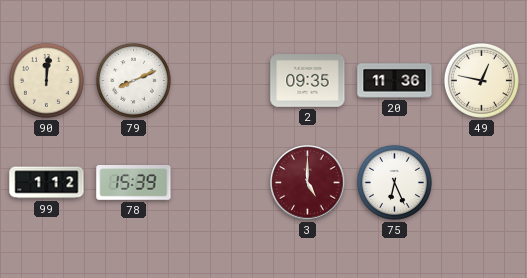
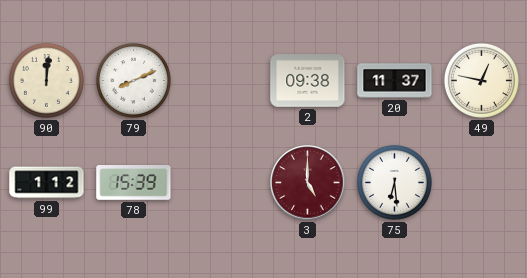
2: 09:35 -> 09:38
20: 11:36 -> 11:37
75: 6:26 -> 6:29
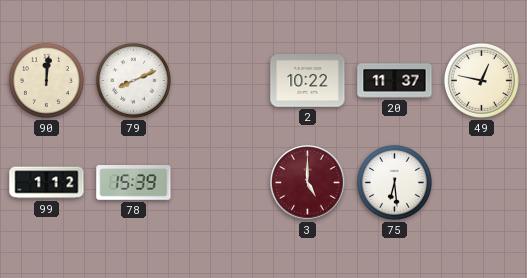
2: 09:38 -> 10:22
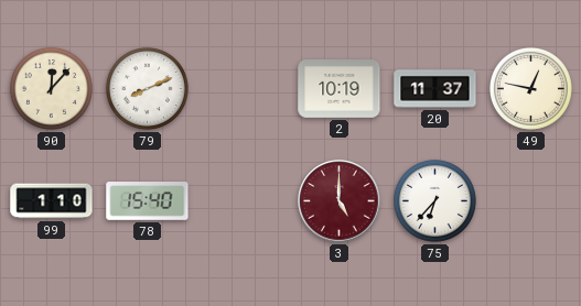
90: 12:01 -> 12:07
2: 10:22 -> 10:19
99: 1:12 -> 1:10
78: 15:39 -> 15:40
75: 6:29 -> 6:37
